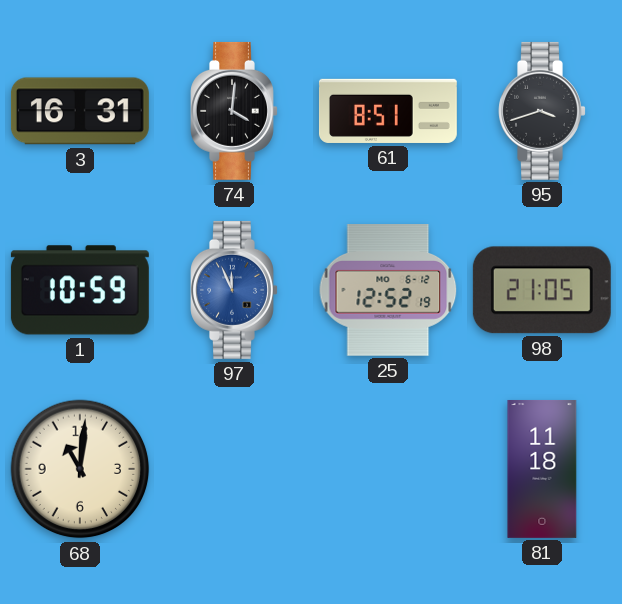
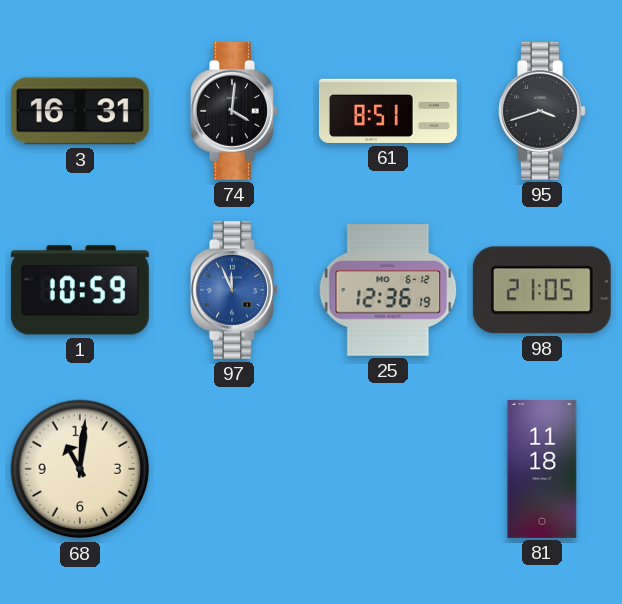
25: 12:52 -> 12:36
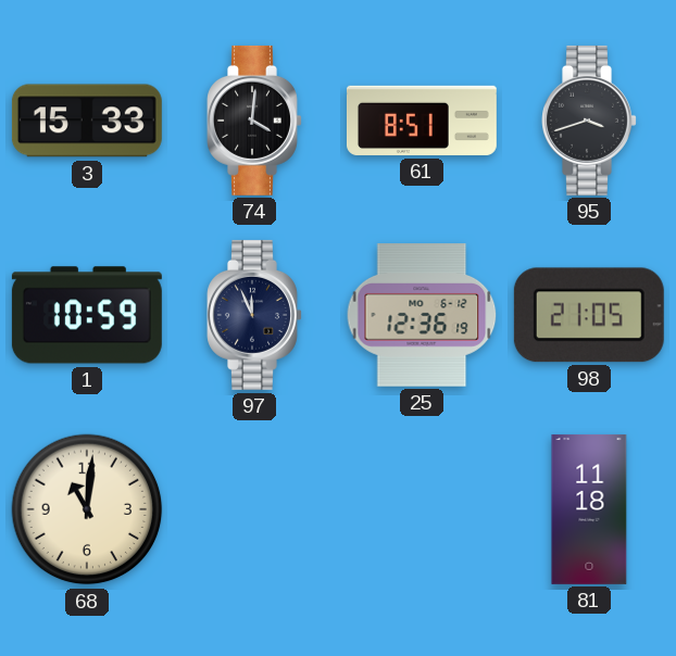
3: 16:31 -> 15:33
97 dial: blue -> navy
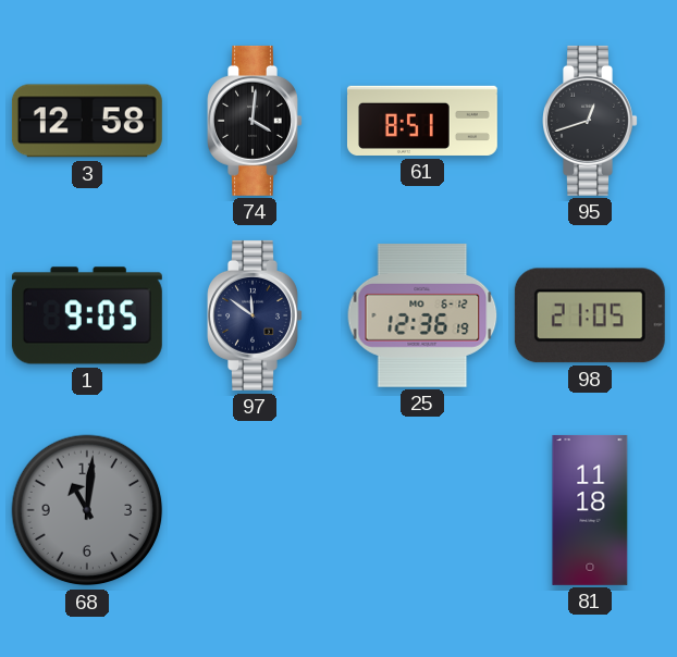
3: 15:33 -> 12:58
95: 3:42 -> 12:42
1: 10:59 -> 9:05
97: 11:56 -> 11:51
68 dial: cream -> grey
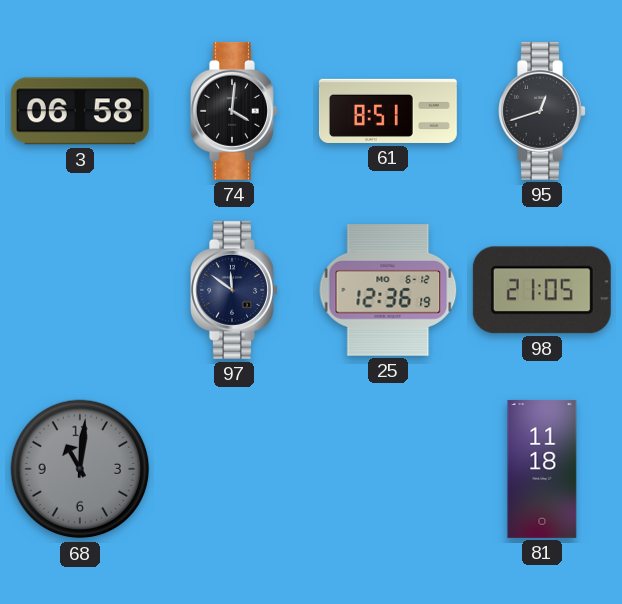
3: 12:58 -> 06:58
1: 9:05 -> none
